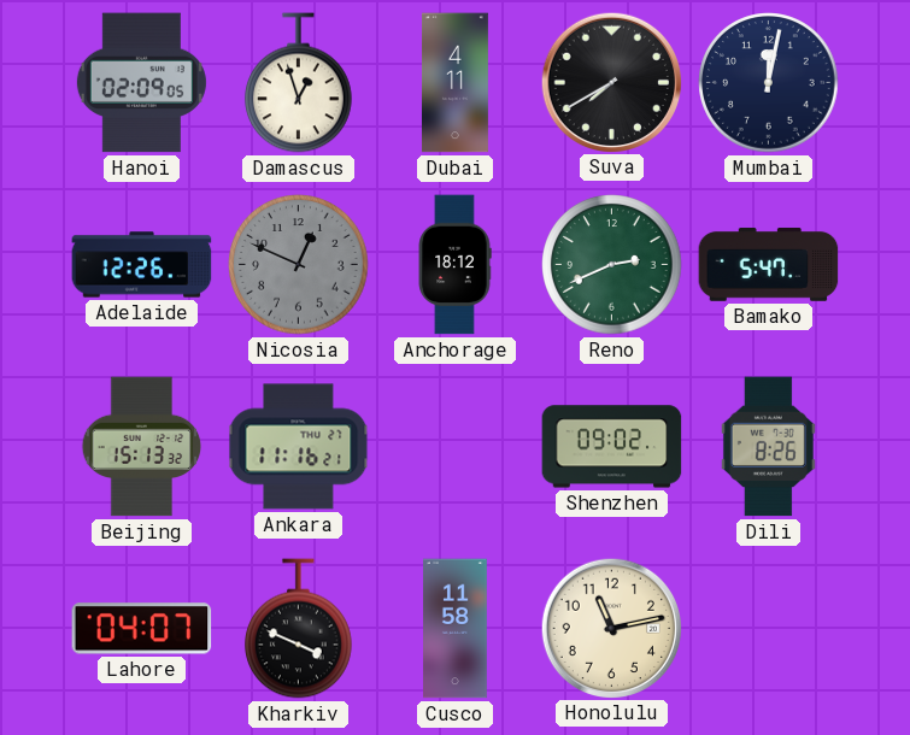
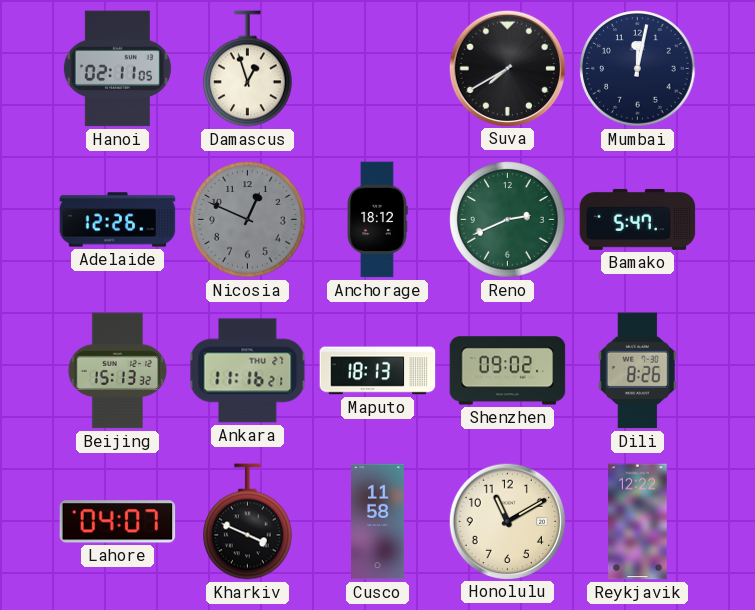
Hanoi: 02:09 -> 02:11
Dubai: 4:11 -> none
Maputo: none -> 18:13
Honolulu: 11:13 -> 11:10
Reykjavik: none -> 12:22
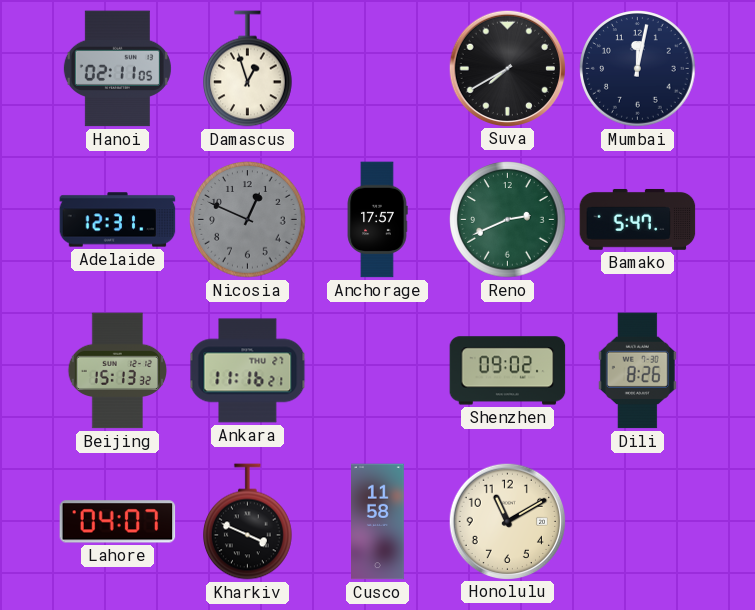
Adelaide: 12:26 -> 12:31
Anchorage: 18:12 -> 17:57
Maputo: 18:13 -> none
Reykjavik: 12:22 -> none
